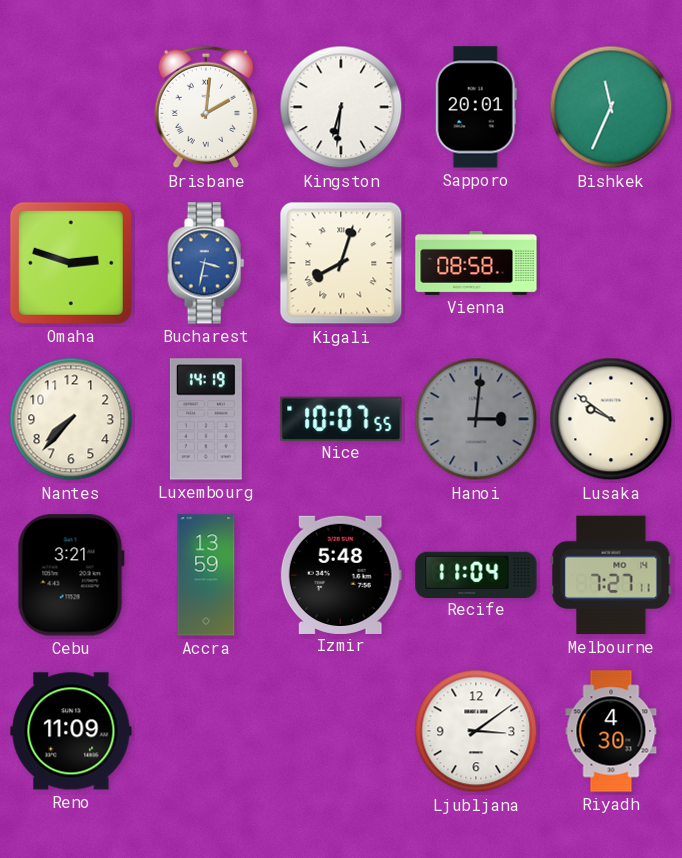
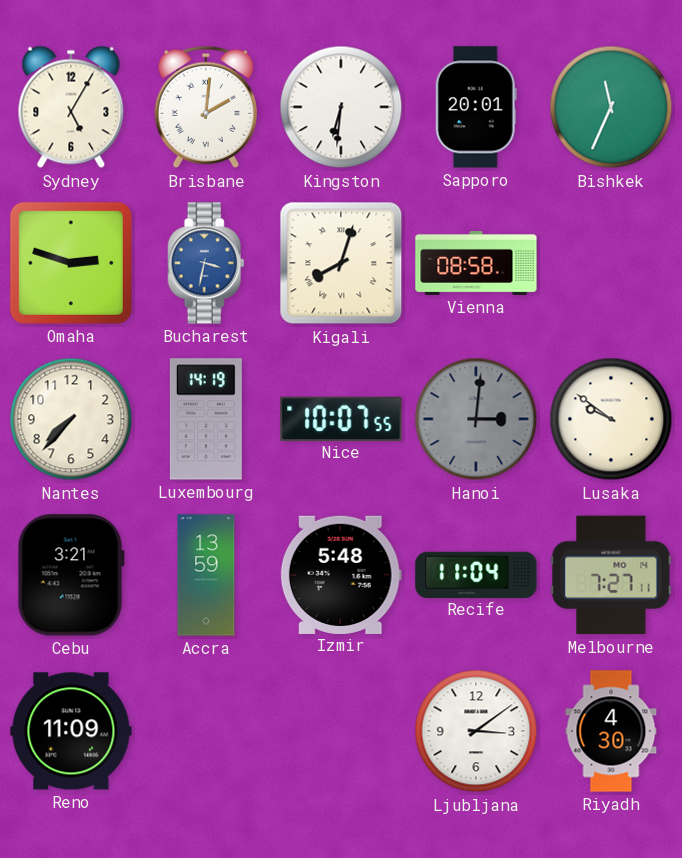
Sydney: none -> 5:05
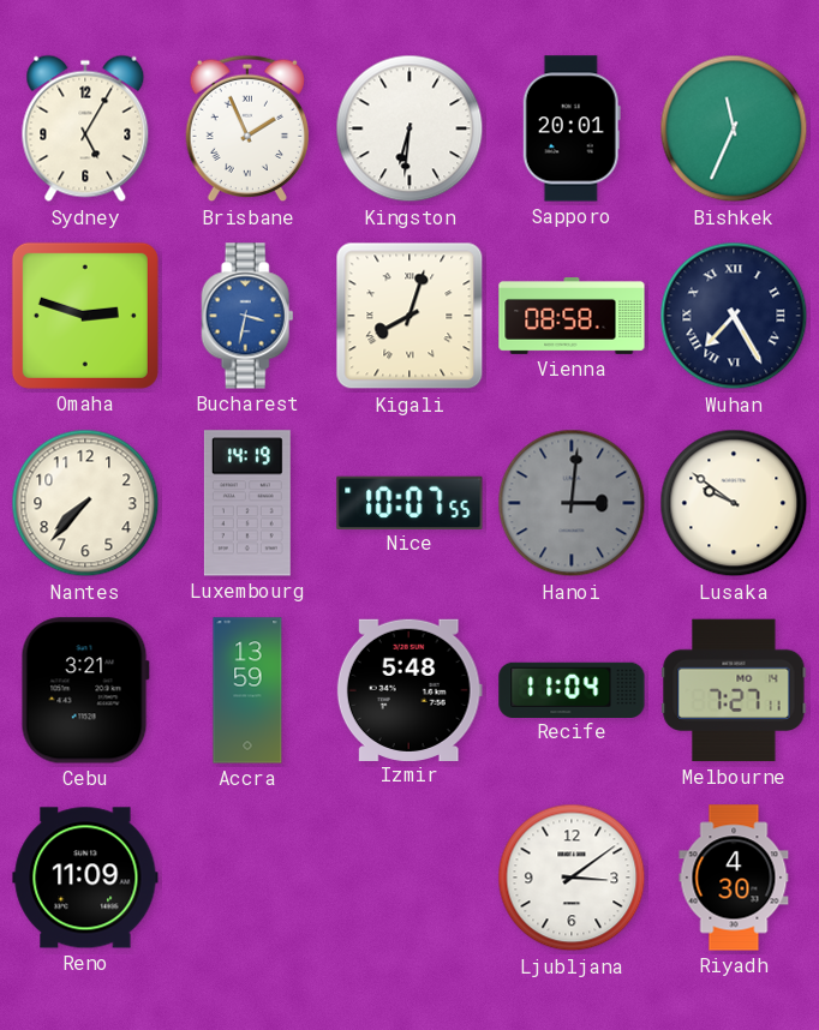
Brisbane: 2:01 -> 1:56
Wuhan: none -> 7:25
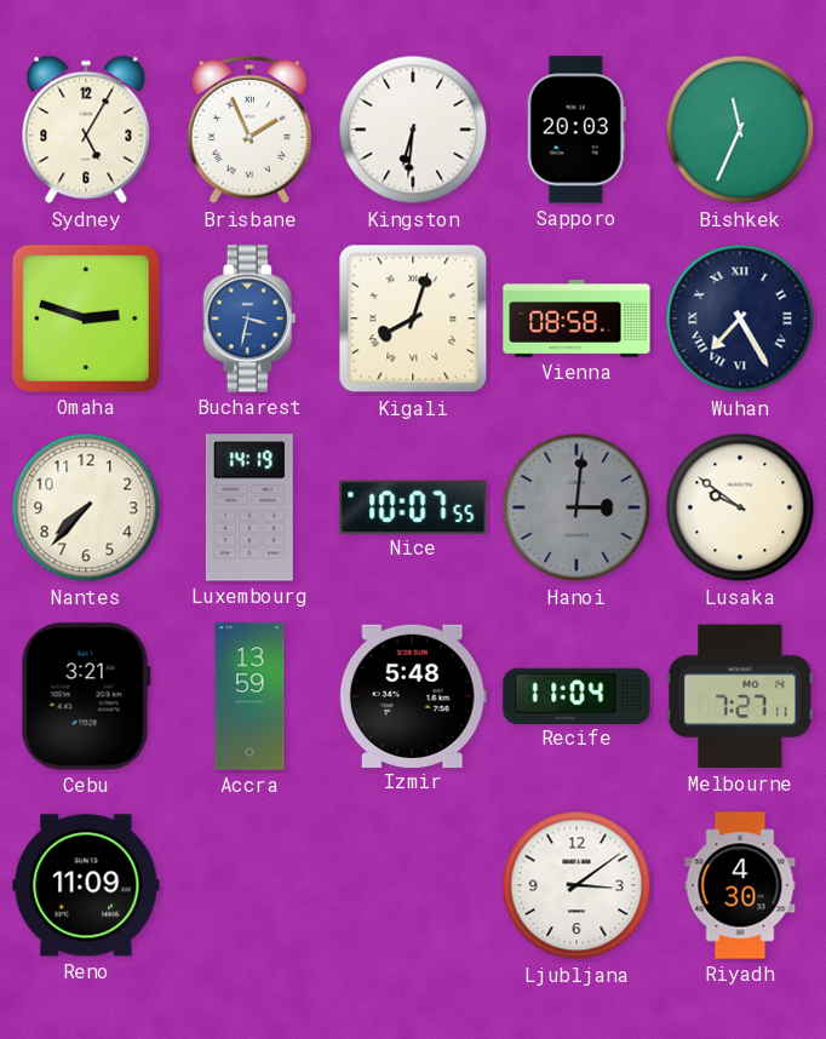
Sapporo: 20:01 -> 20:03
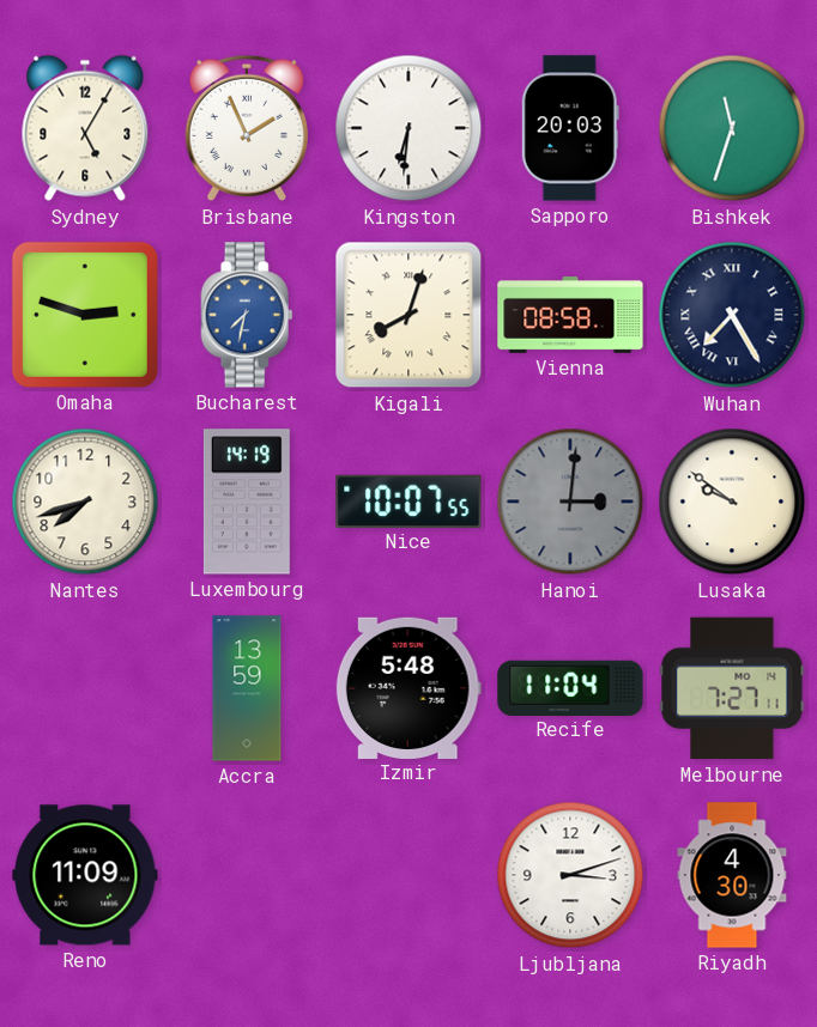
Bishkek: 11:34 -> 11:33
Bucharest: 3:32 -> 7:32
Nantes: 7:37 -> 7:42
Cebu: 3:21 -> none
Ljubljana: 3:09 -> 3:12
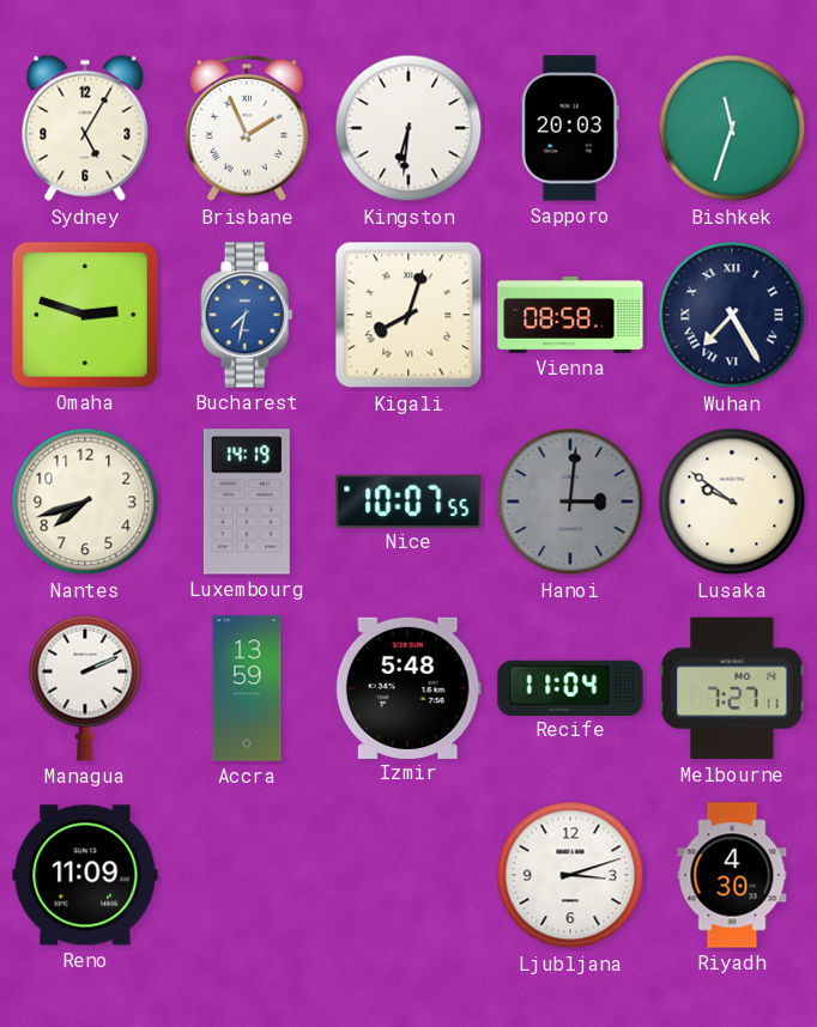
Managua: none -> 2:11
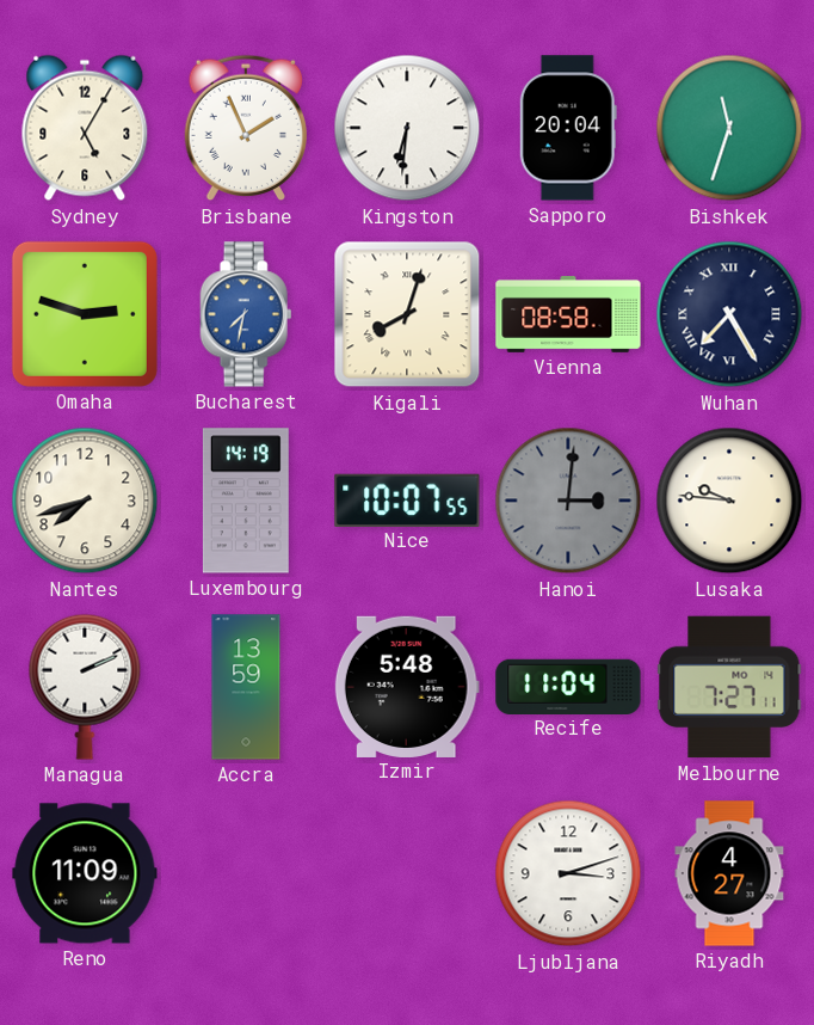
Sapporo: 20:03 -> 20:04
Lusaka: 9:51 -> 9:46
Riyadh: 4:30 -> 4:27
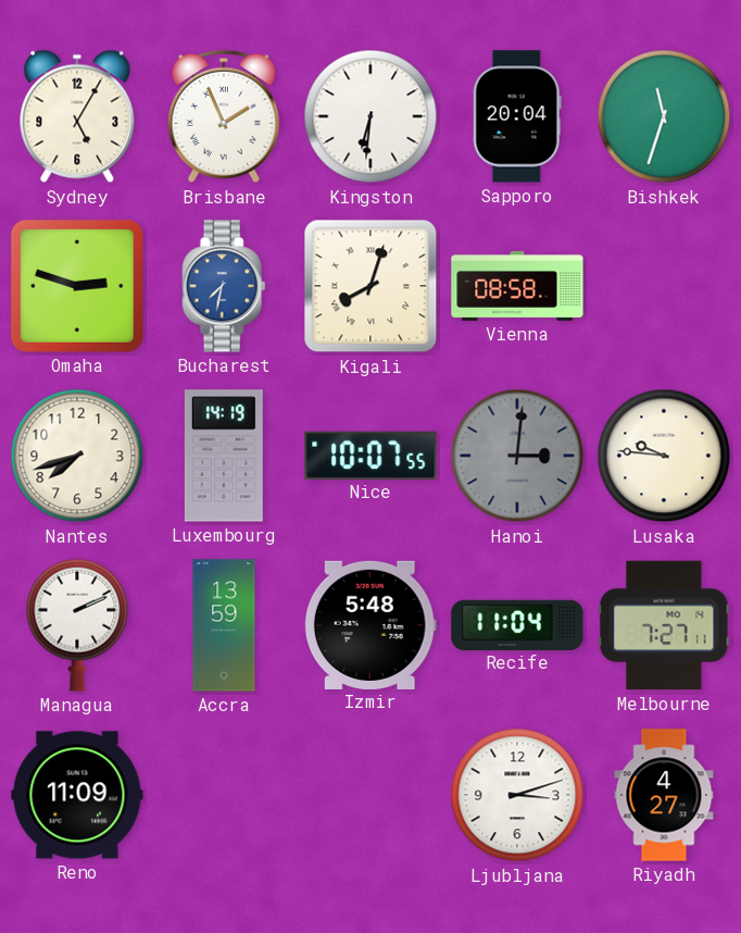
Wuhan: 7:25 -> none
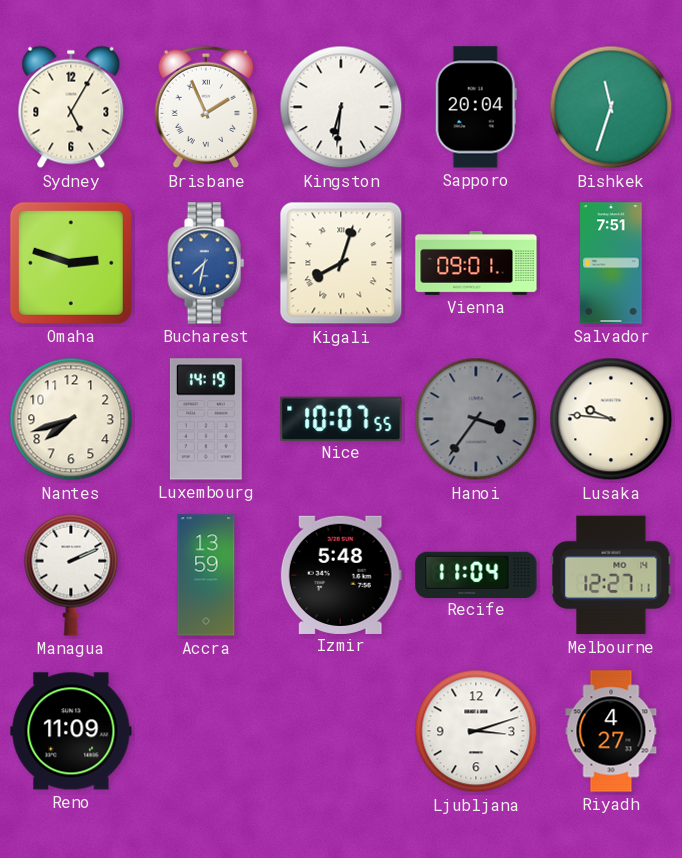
Vienna: 08:58 -> 09:01
Salvador: none -> 7:51
Hanoi: 3:01 -> 3:36
Melbourne: 7:27 -> 12:27
